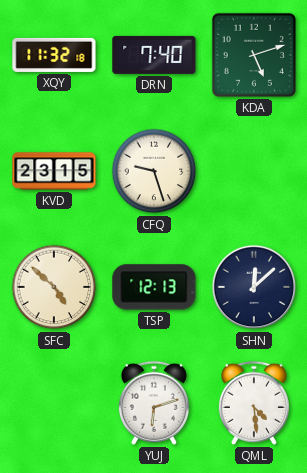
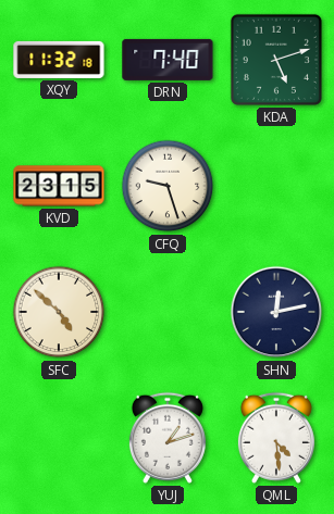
TSP: 12:13 -> none
SHN: 12:08 -> 12:13
YUJ: 6:12 -> 1:12
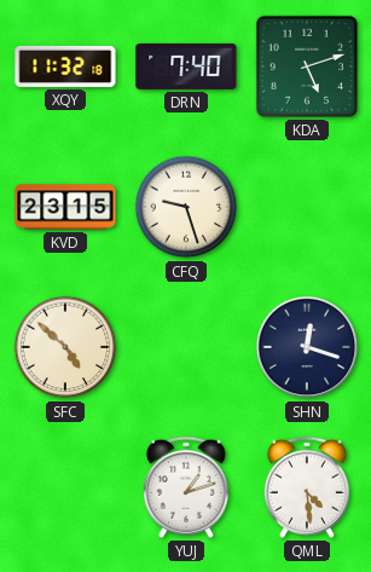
SHN: 12:13 -> 12:18
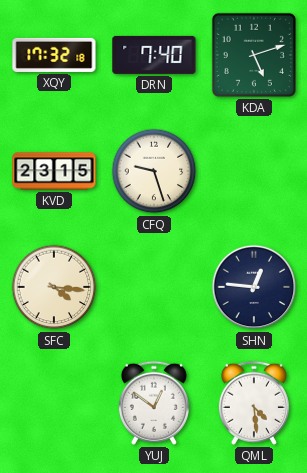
XQY: 11:32 -> 17:32
SFC: 4:52 -> 4:16
SHN: 12:18 -> 12:46
YUJ: 1:12 -> 12:51
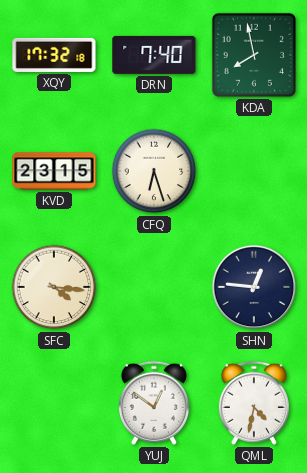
KDA: 5:12 -> 7:58
CFQ: 9:27 -> 6:27
QML: 4:29 -> 4:32
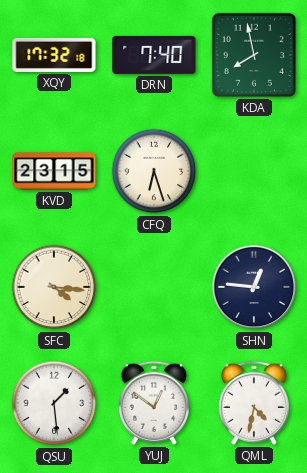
QSU: none -> 1:29
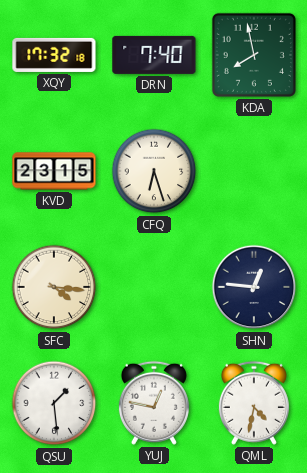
YUJ: 12:51 -> 12:47
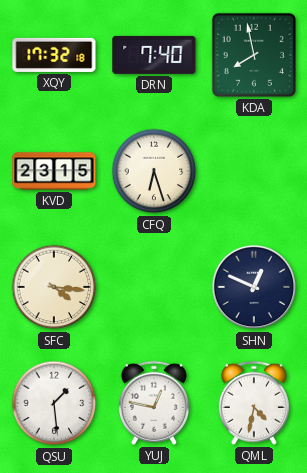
SHN: 12:46 -> 12:49
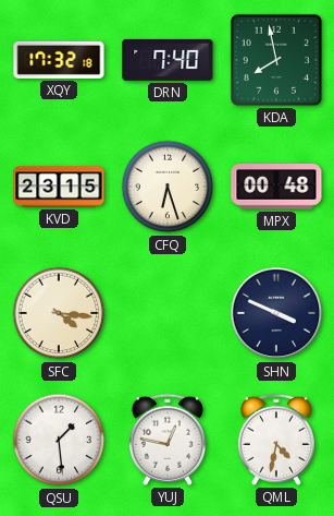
MPX: none -> 00:48
SHN: 12:49 -> 3:49
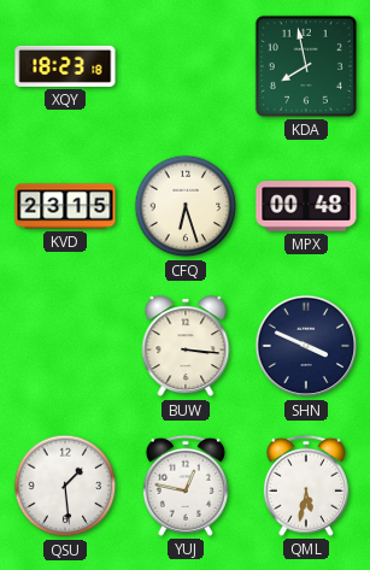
XQY: 17:32 -> 18:23
DRN: 7:40 -> none
SFC: 4:16 -> none
BUW: none -> 3:16
QML: 4:32 -> 5:32
